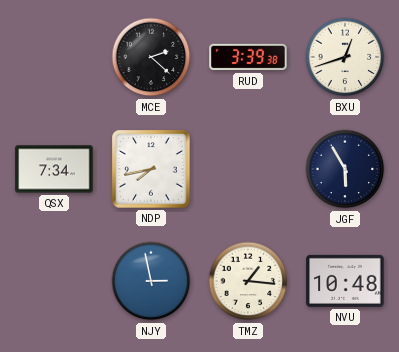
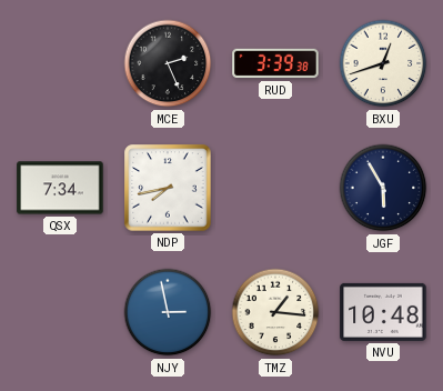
MCE: 2:22 -> 2:26
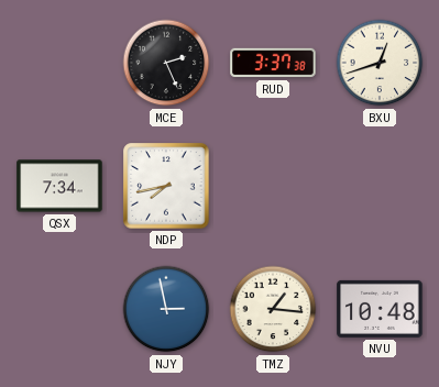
RUD: 3:39 -> 3:37
JGF: 5:55 -> none
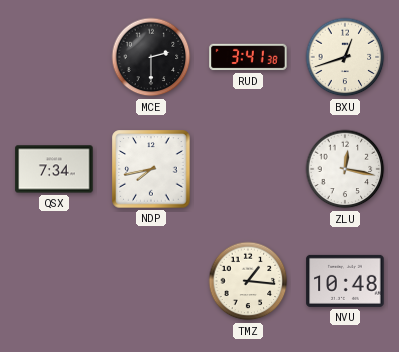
MCE: 2:26 -> 2:30
RUD: 3:37 -> 3:41
ZLU: none -> 12:17
NJY: 2:58 -> none
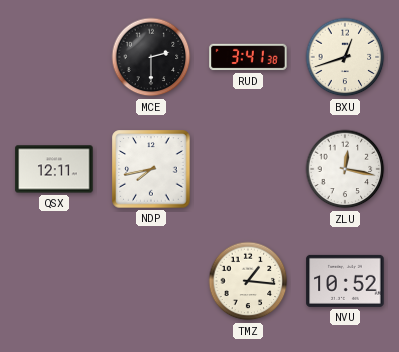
QSX: 7:34 -> 12:11
NVU: 10:48 -> 10:52
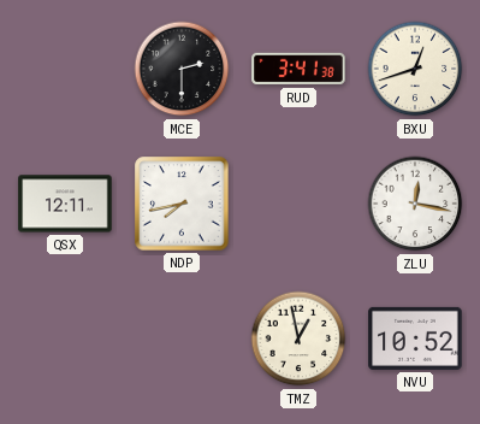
TMZ: 1:16 -> 12:58
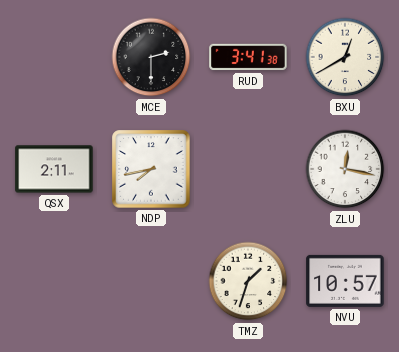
BXU: 12:42 -> 12:40
QSX: 12:11 -> 2:11
TMZ: 12:58 -> 1:33
NVU: 10:52 -> 10:57
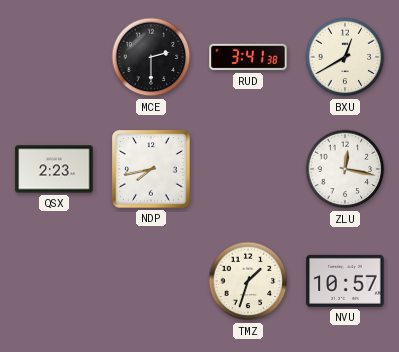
QSX: 2:11 -> 2:23
